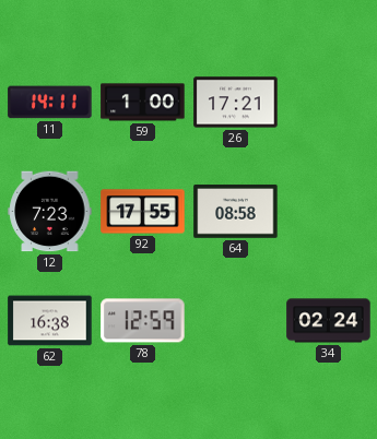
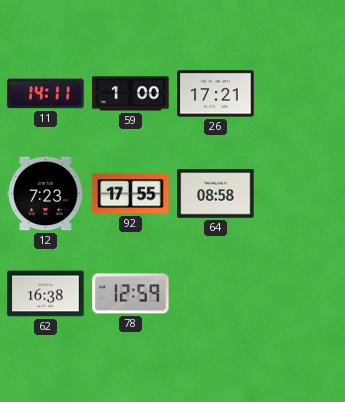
34: 02:24 -> none
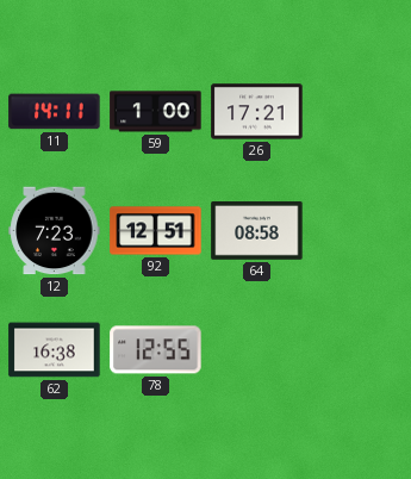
92: 17:55 -> 12:51
78: 12:59 -> 12:55
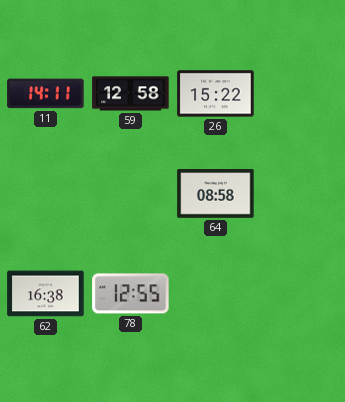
59: 1:00 -> 12:58
26: 17:21 -> 15:22
12: 7:23 -> none
92: 12:51 -> none
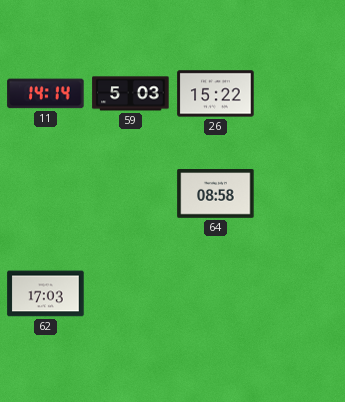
11: 14:11 -> 14:14
59: 12:58 -> 5:03
62: 16:38 -> 17:03
78: 12:55 -> none
